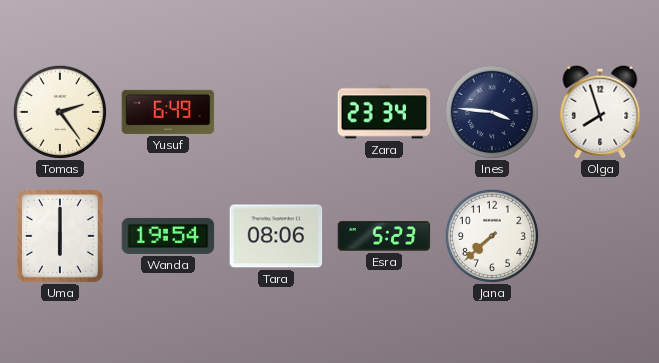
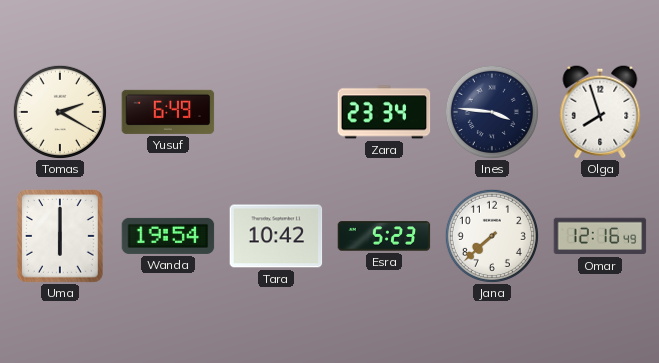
Tomas: 2:24 -> 2:20
Tara: 08:06 -> 10:42
Omar: none -> 12:16
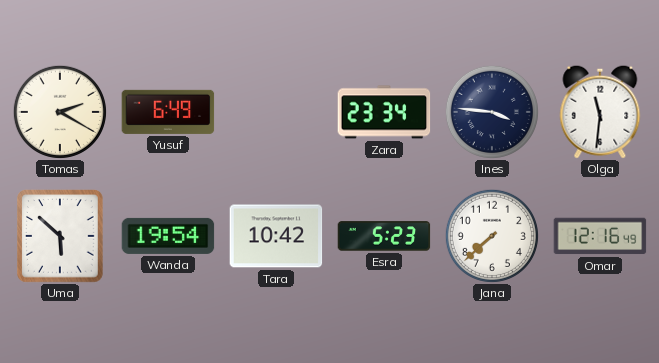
Olga: 7:57 -> 11:31
Uma: 6:00 -> 5:52
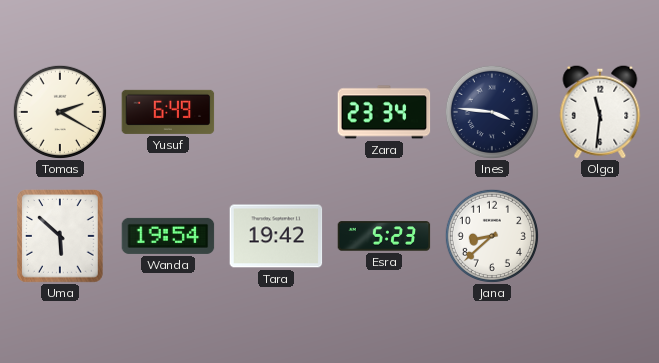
Tara: 10:42 -> 19:42
Jana: 7:38 -> 8:38
Omar: 12:16 -> none
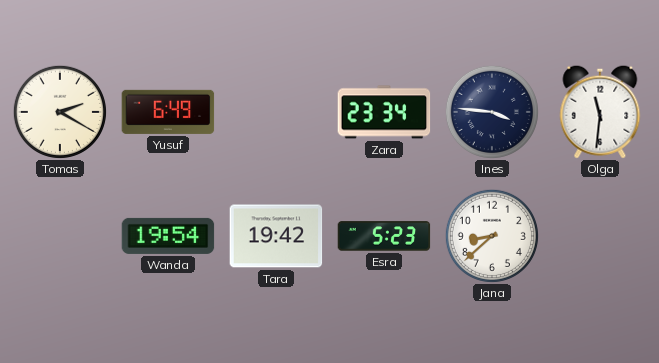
Uma: 5:52 -> none
